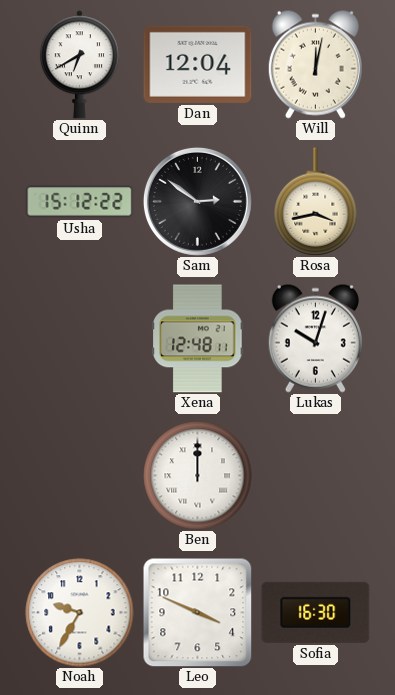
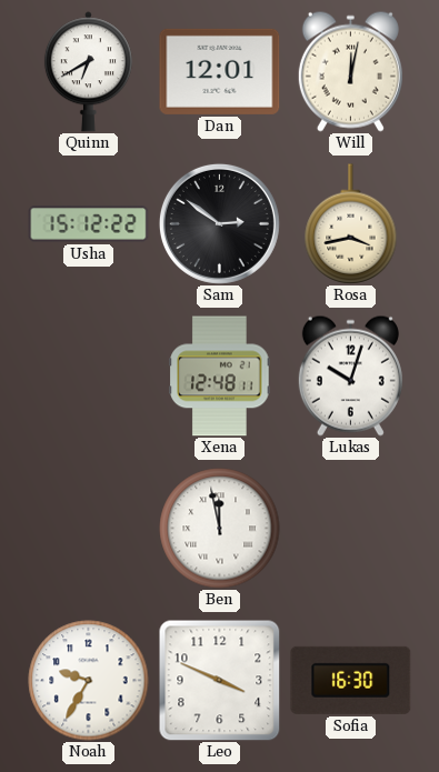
Dan: 12:04 -> 12:01
Ben: 12:00 -> 11:58
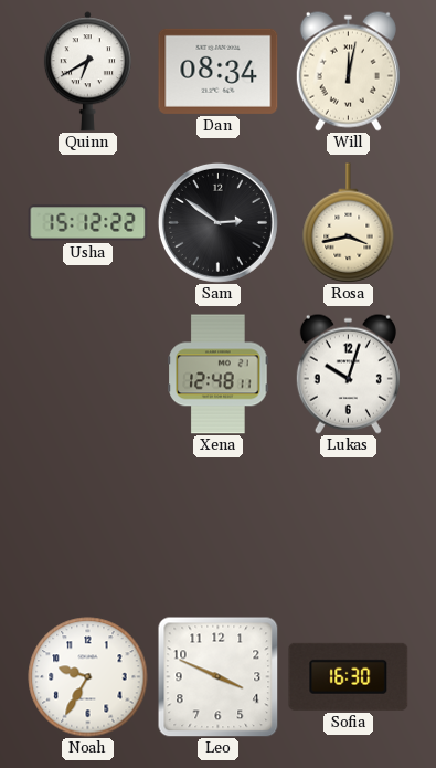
Dan: 12:01 -> 08:34
Ben: 11:58 -> none
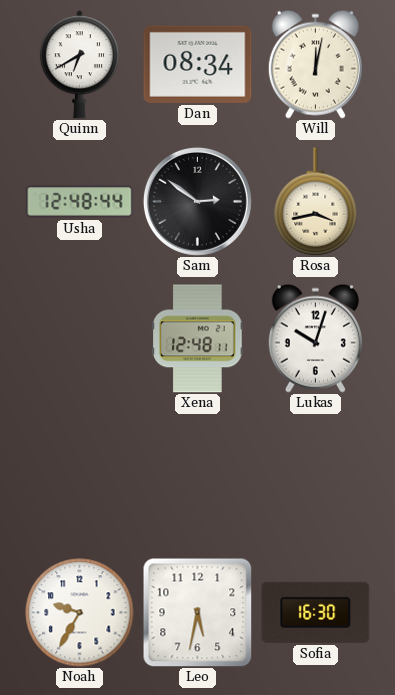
Usha: 15:12 -> 12:48
Leo: 3:49 -> 5:32
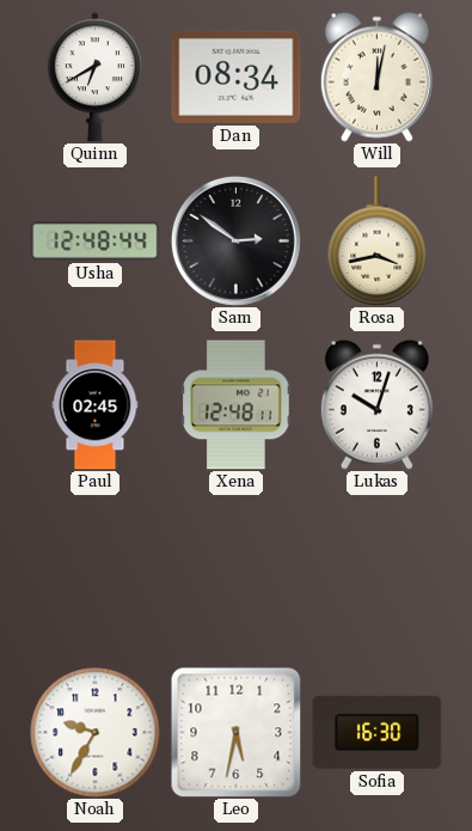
Paul: none -> 02:45
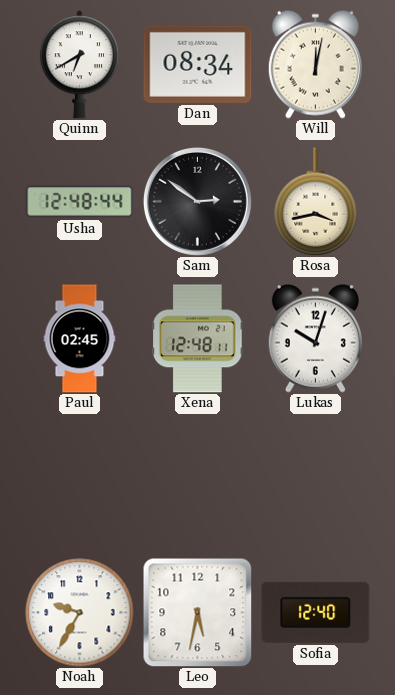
Sofia: 16:30 -> 12:40
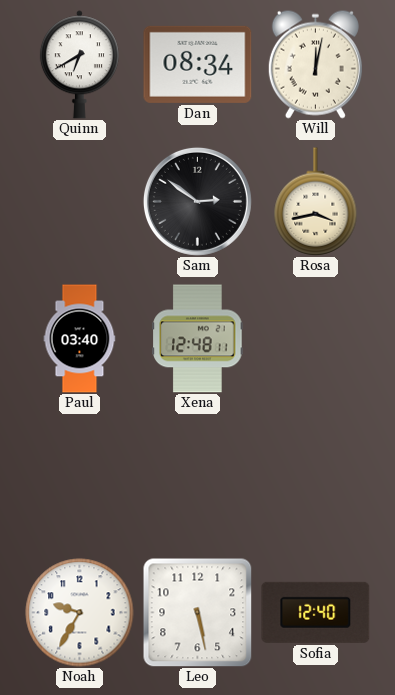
Usha: 12:48 -> none
Paul: 02:45 -> 03:40
Lukas: 10:03 -> none
Leo: 5:32 -> 5:28
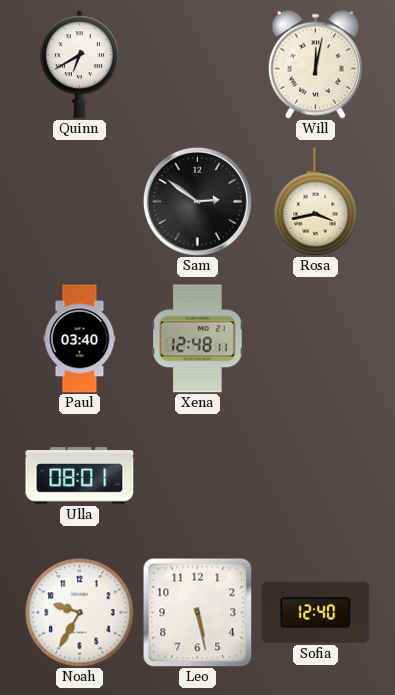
Dan: 08:34 -> none
Ulla: none -> 08:01
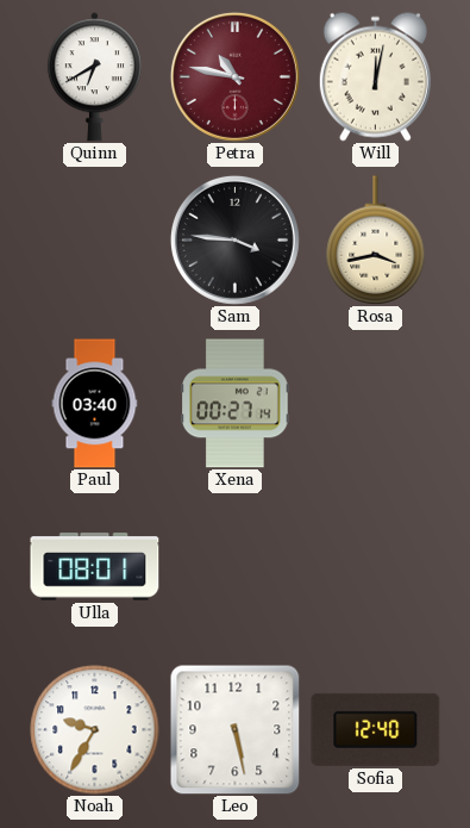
Petra: none -> 10:47
Sam: 2:51 -> 3:46
Xena: 12:48 -> 00:27
